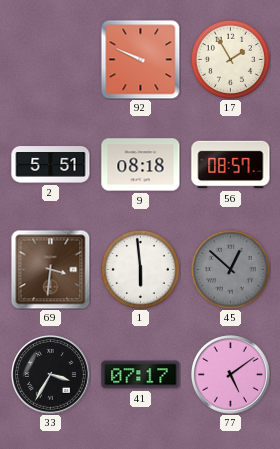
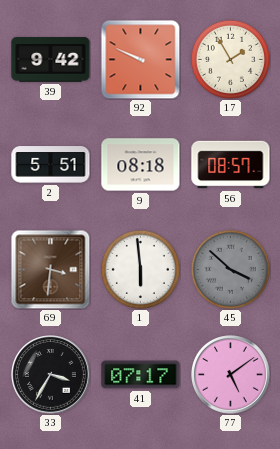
39: none -> 9:42
45: 12:52 -> 3:52
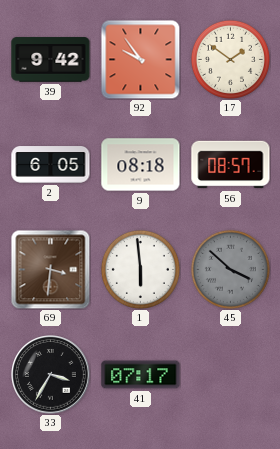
92: 9:49 -> 9:54
17: 1:55 -> 1:51
2: 5:51 -> 6:05
77: 5:09 -> none
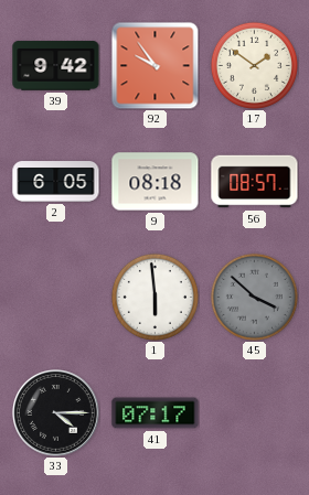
69: 3:31 -> none
33: 3:35 -> 4:15
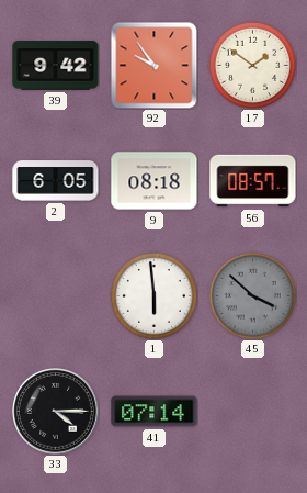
41: 07:17 -> 07:14
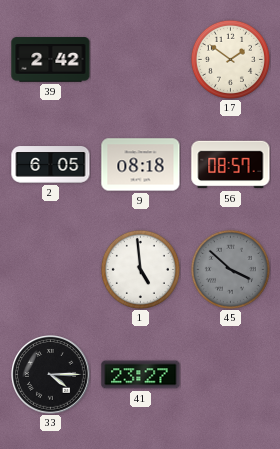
39: 9:42 -> 2:42
92: 9:54 -> none
1: 5:59 -> 4:59
41: 07:14 -> 23:27
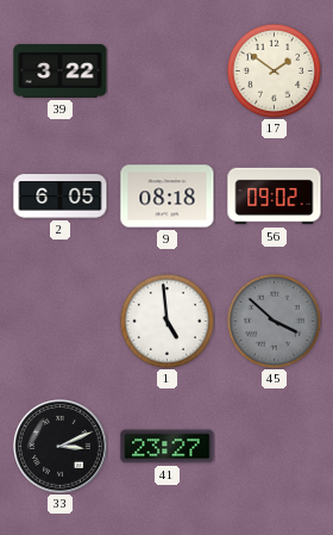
39: 2:42 -> 3:22
56: 08:57 -> 09:02
33: 4:15 -> 3:11
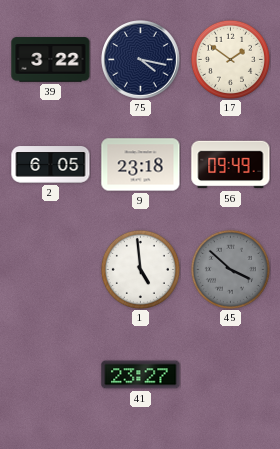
75: none -> 4:17
9: 08:18 -> 23:18
56: 09:02 -> 09:49
33: 3:11 -> none
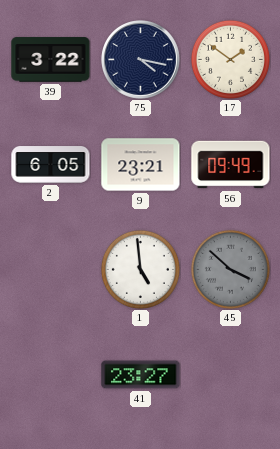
9: 23:18 -> 23:21
